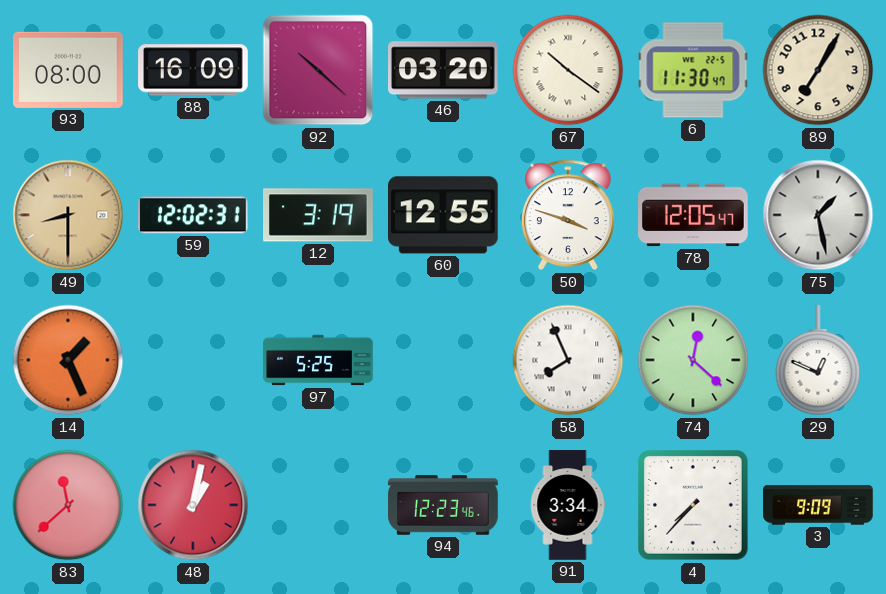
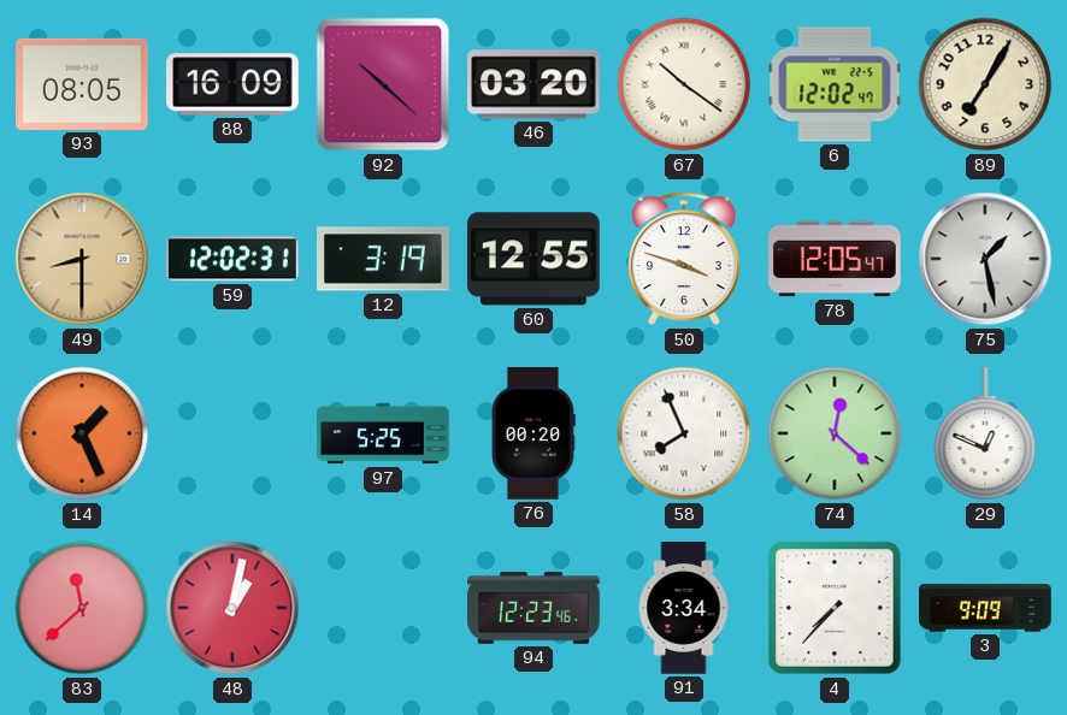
93: 08:00 -> 08:05
6: 11:30 -> 12:02
76: none -> 00:20
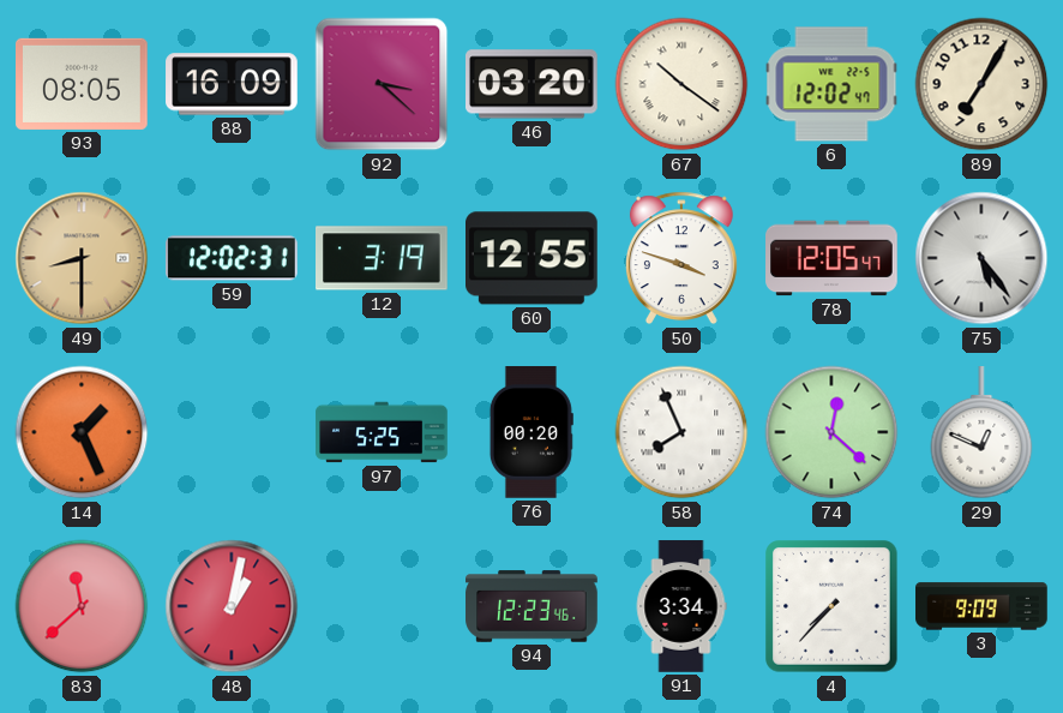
92: 10:22 -> 3:22
75: 1:28 -> 5:24
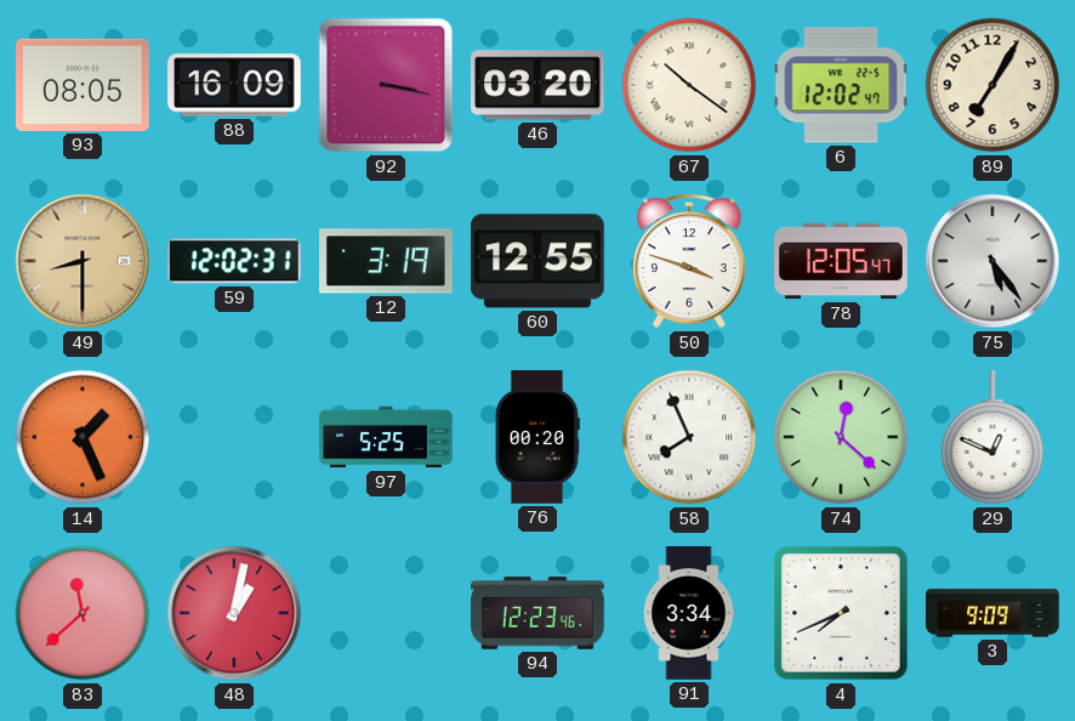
92: 3:22 -> 3:17
4: 7:37 -> 7:41
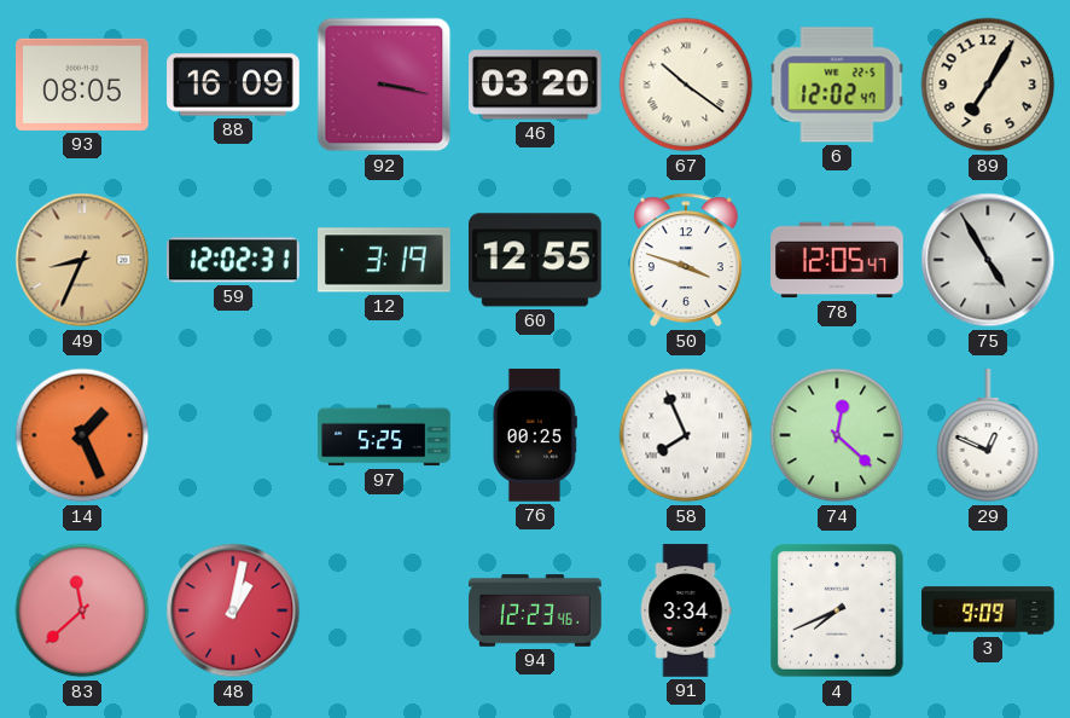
49: 8:30 -> 8:34
75: 5:24 -> 4:55
76: 00:20 -> 00:25
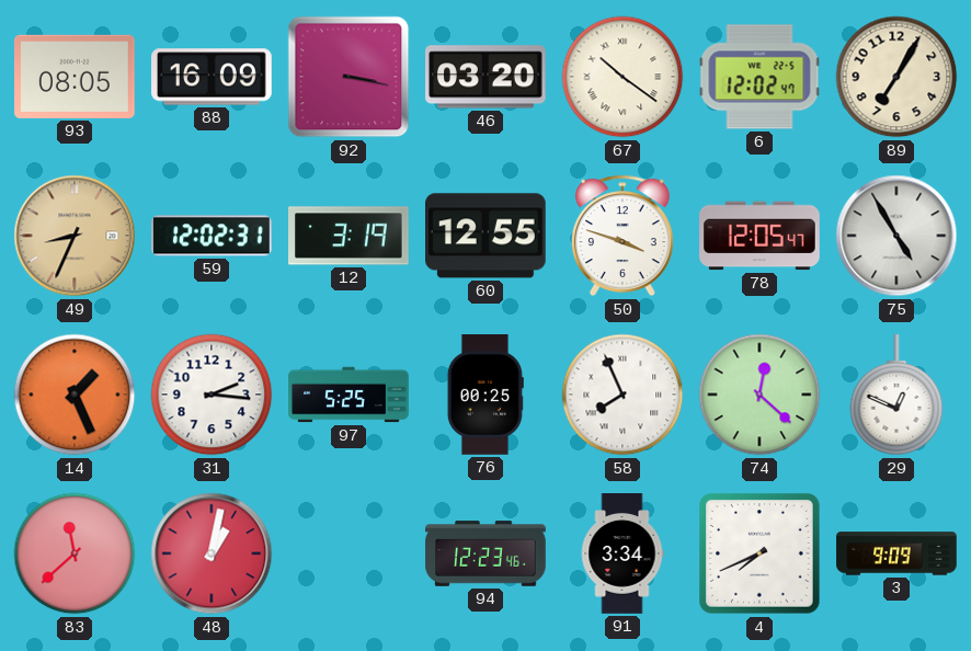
31: none -> 2:16
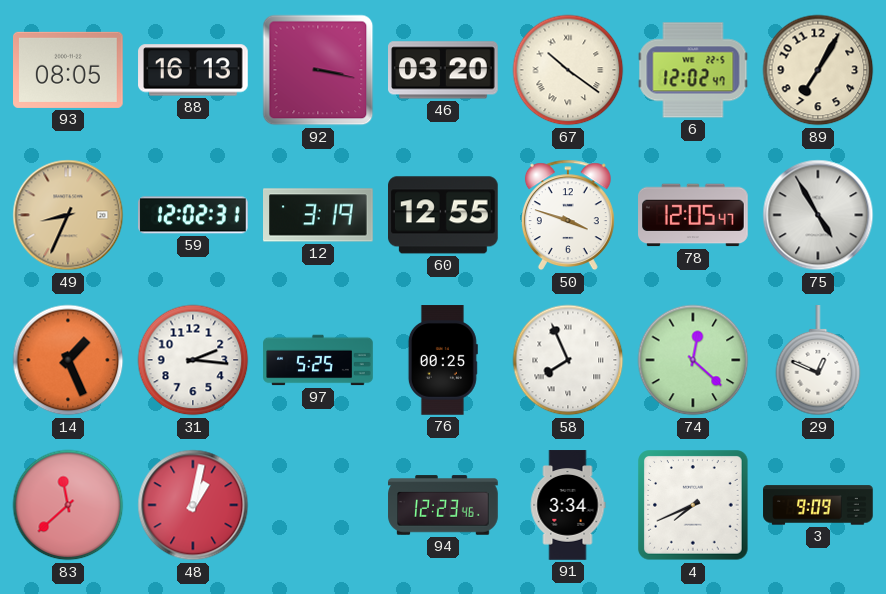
88: 16:09 -> 16:13
